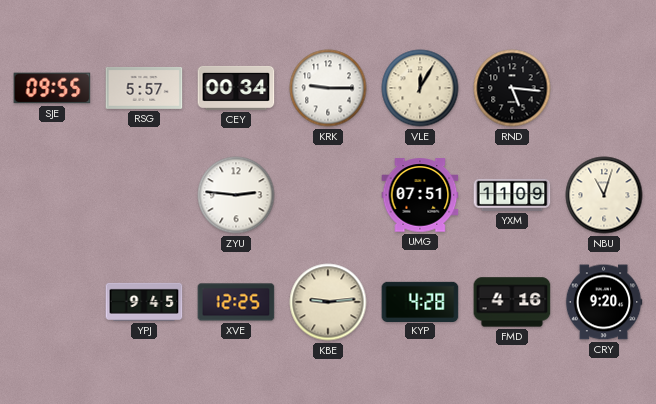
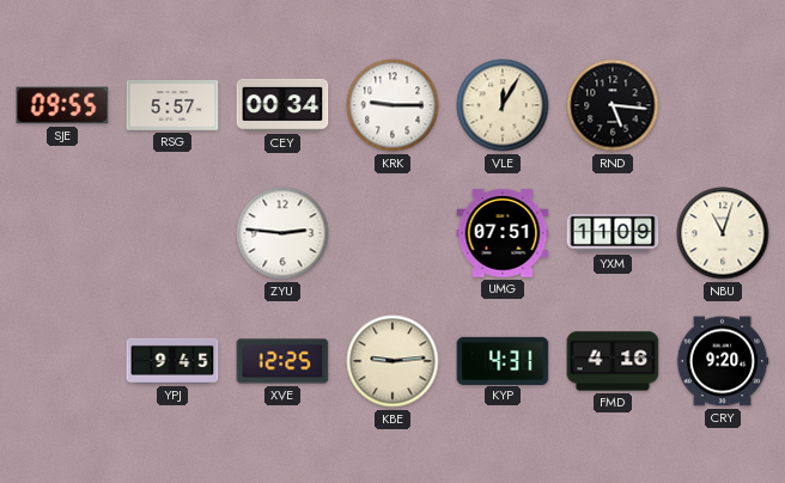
KYP: 4:28 -> 4:31
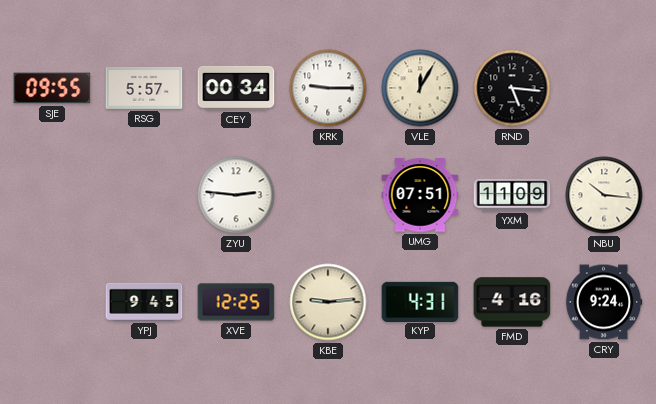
NBU: 11:03 -> 10:16
CRY: 9:20 -> 9:24
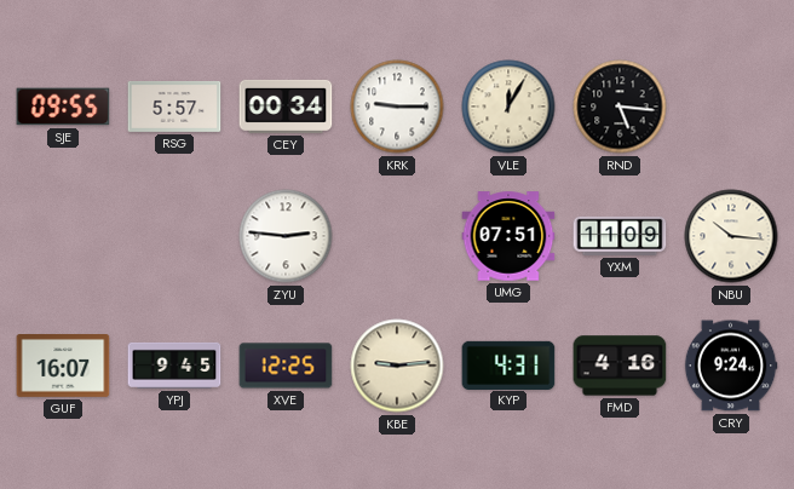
GUF: none -> 16:07
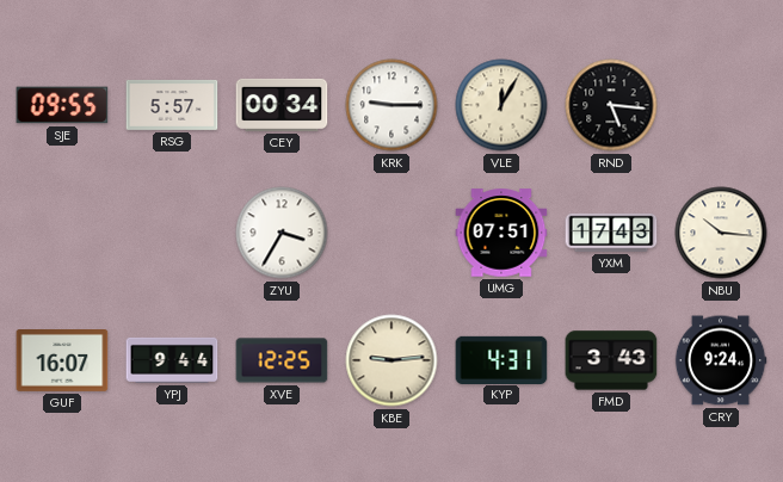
ZYU: 2:46 -> 3:35
YXM: 11:09 -> 17:43
YPJ: 9:45 -> 9:44
FMD: 4:16 -> 3:43
